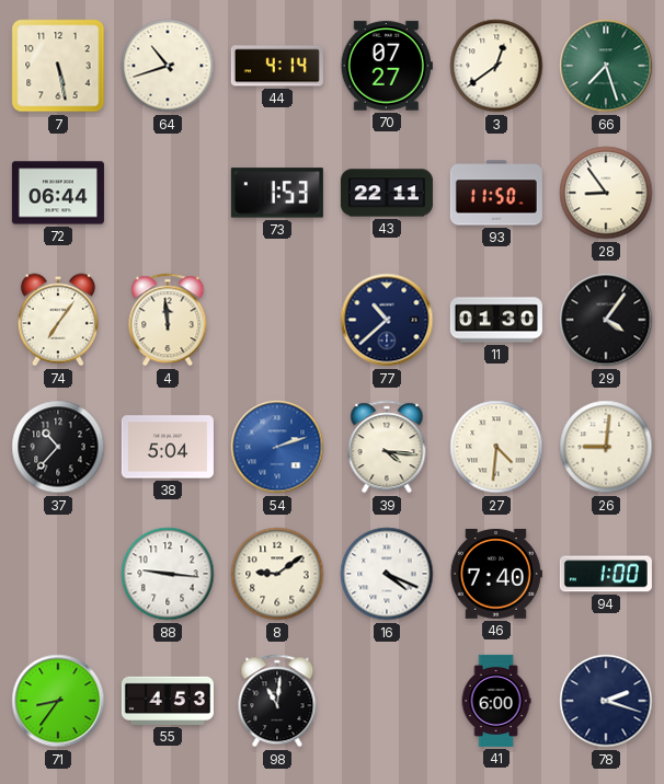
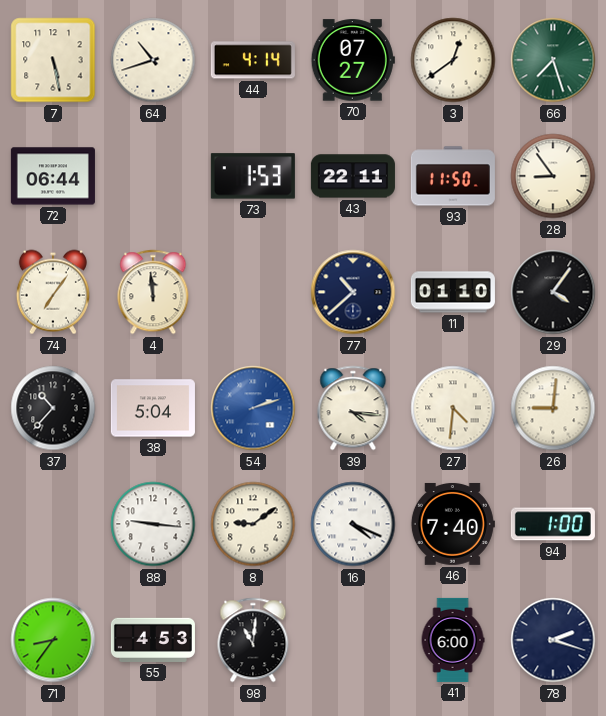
11: 01:30 -> 01:10
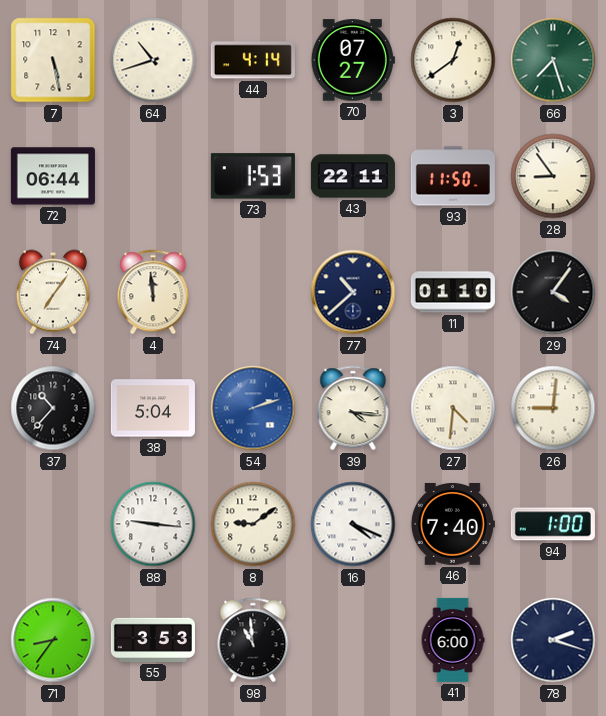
55: 4:53 -> 3:53
98: 11:01 -> 10:59
